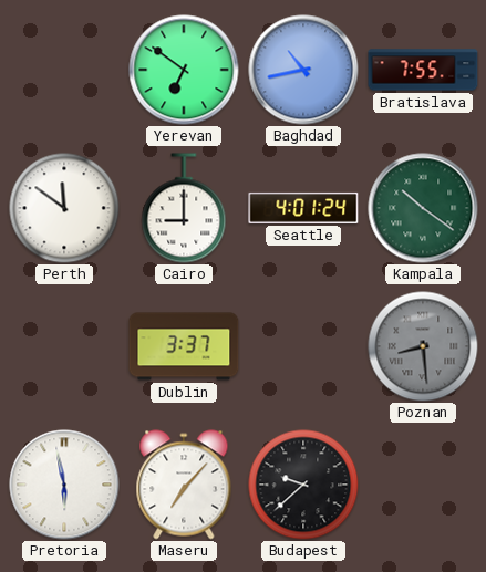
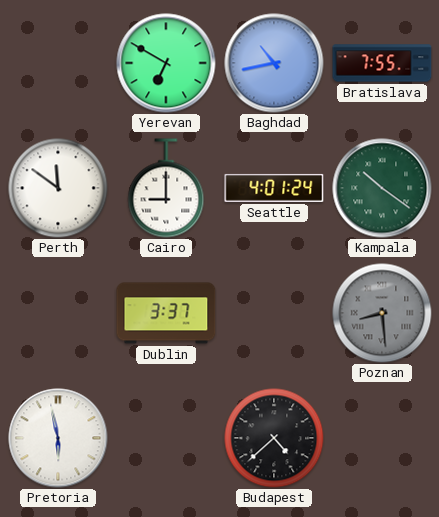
Yerevan: 6:51 -> 6:50
Maseru: 7:07 -> none
Budapest: 9:38 -> 4:38
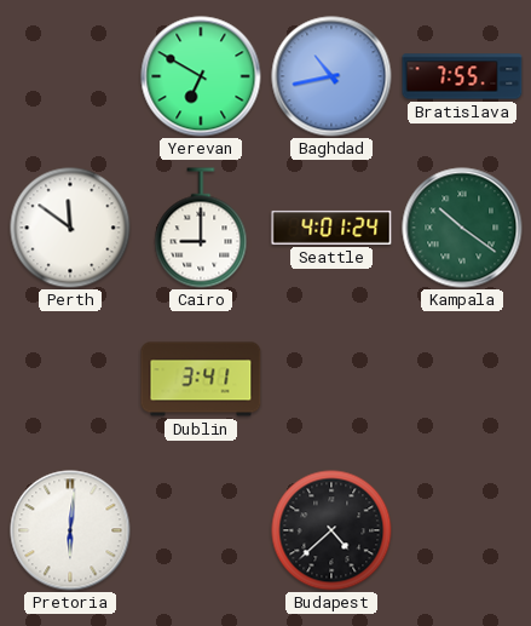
Dublin: 3:37 -> 3:41
Poznan: 8:29 -> none
Pretoria: 5:58 -> 6:01
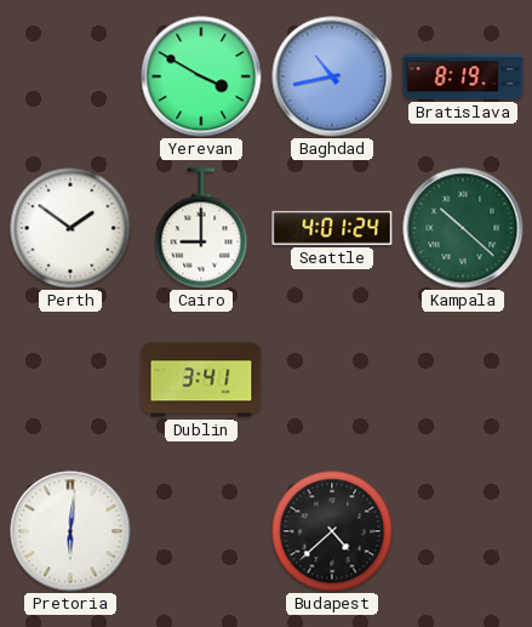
Yerevan: 6:50 -> 3:50
Bratislava: 7:55 -> 8:19
Perth: 11:51 -> 1:51
Kampala: 10:21 -> 10:22
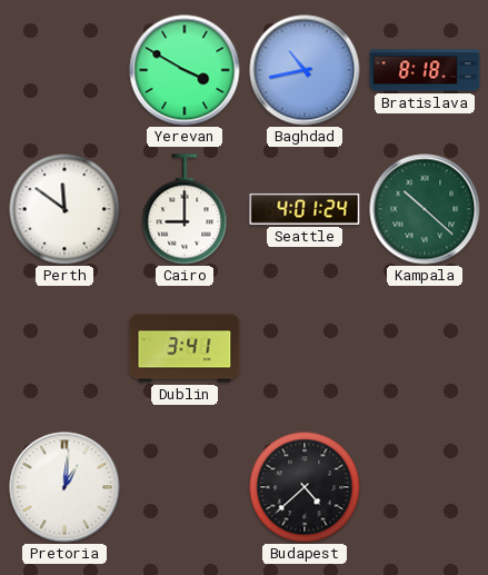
Bratislava: 8:19 -> 8:18
Perth: 1:51 -> 11:51
Pretoria: 6:01 -> 1:01
